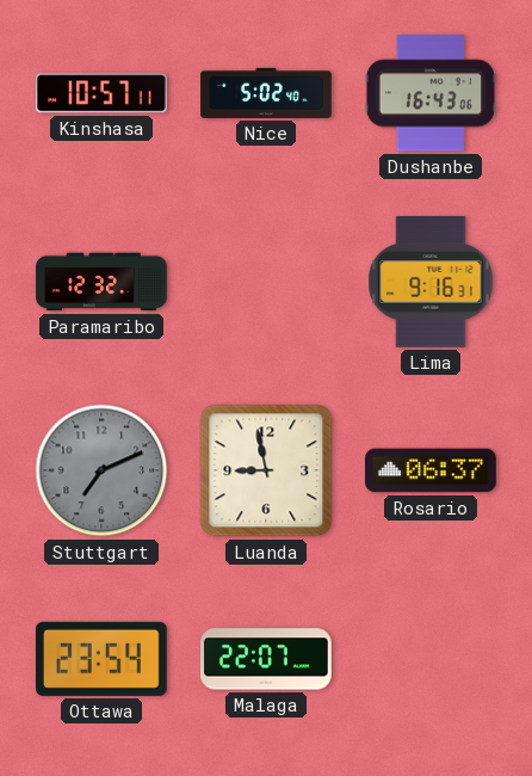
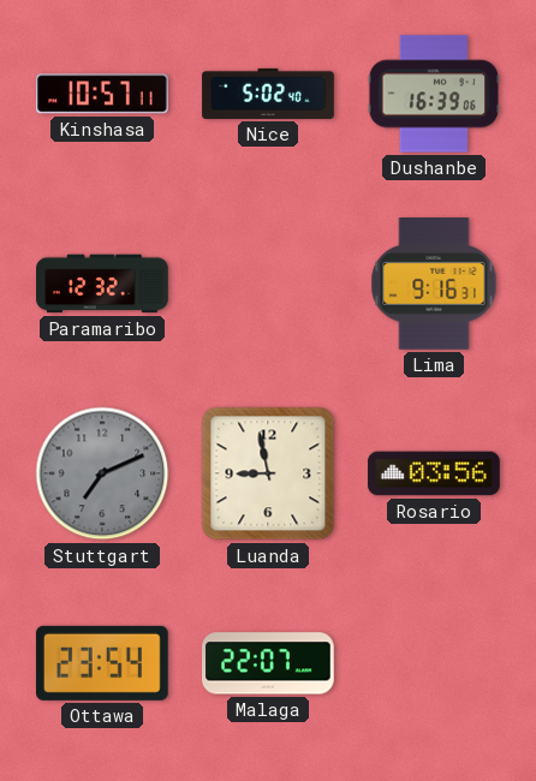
Dushanbe: 16:43 -> 16:39
Rosario: 06:37 -> 03:56
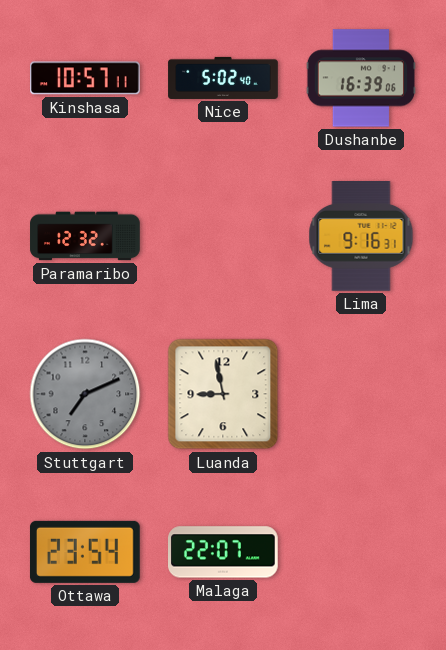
Rosario: 03:56 -> none
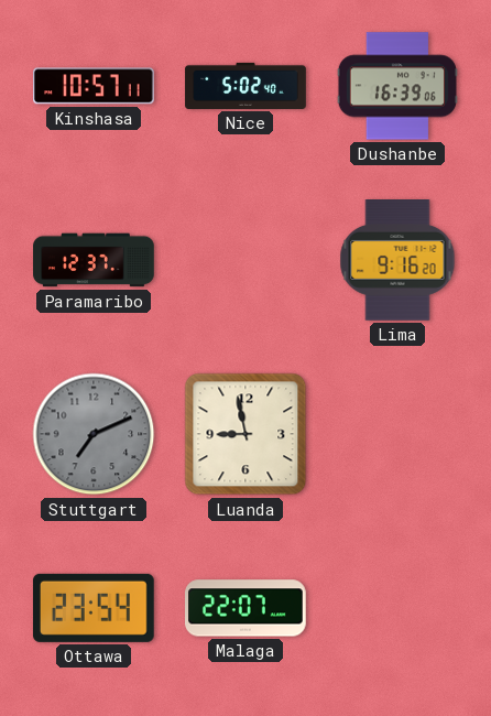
Paramaribo: 12:32 -> 12:37
Lima: 9:16:31 -> 9:16:20
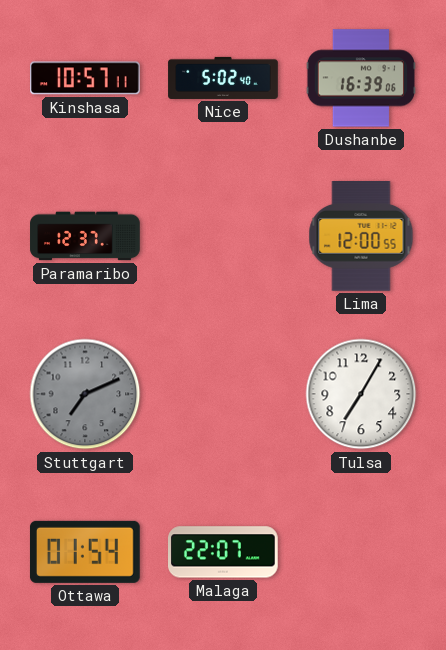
Lima: 9:16 -> 12:00
Luanda: 8:58 -> none
Tulsa: none -> 7:05
Ottawa: 23:54 -> 01:54
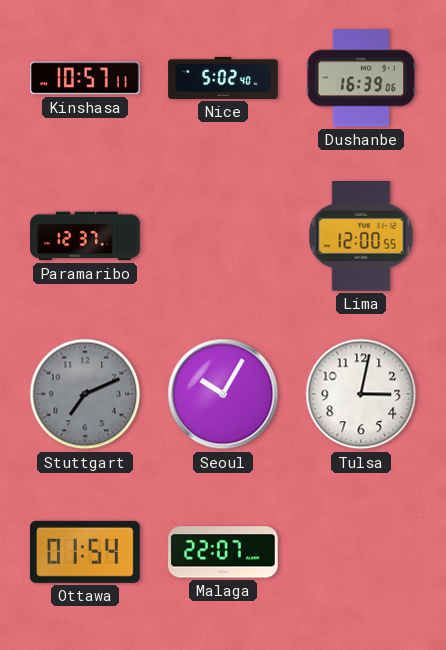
Seoul: none -> 10:05
Tulsa: 7:05 -> 3:02
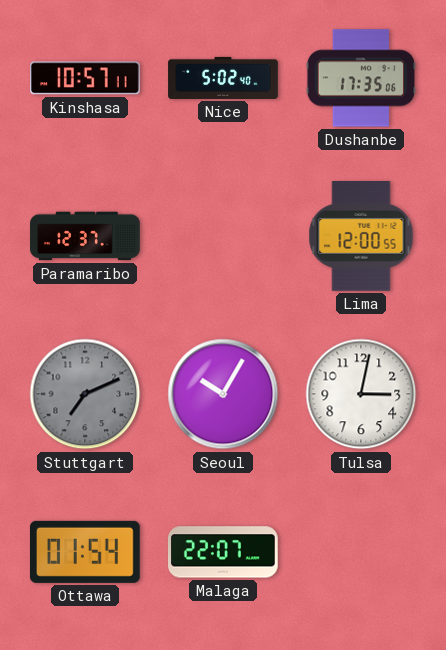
Dushanbe: 16:39 -> 17:35
